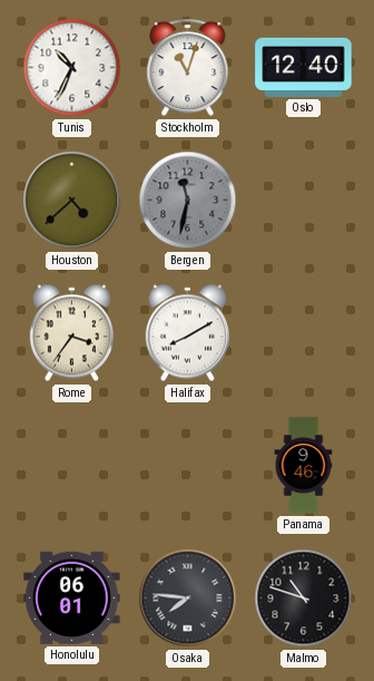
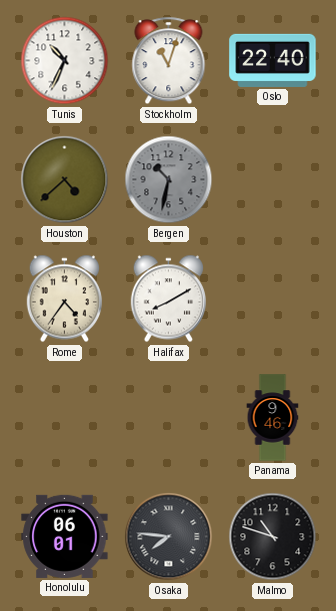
Oslo: 12:40 -> 22:40
Bergen: 11:32 -> 10:32
Rome: 3:36 -> 4:36
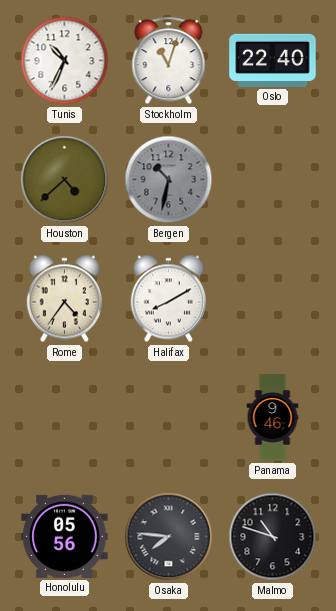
Honolulu: 06:01 -> 05:56
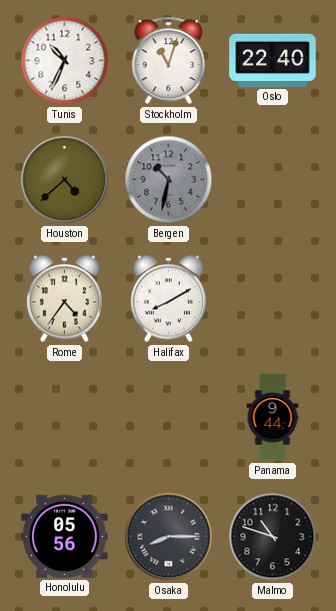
Panama: 9:46 -> 9:44
Osaka: 7:46 -> 8:15
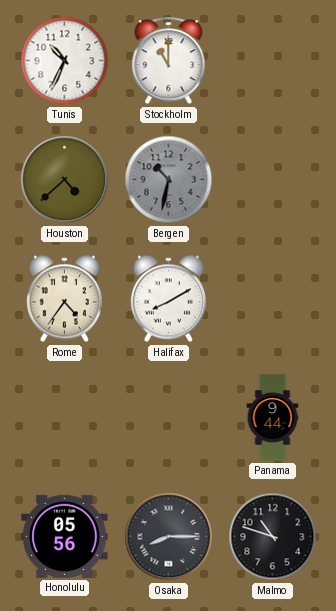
Stockholm: 11:03 -> 11:00
Oslo: 22:40 -> none
